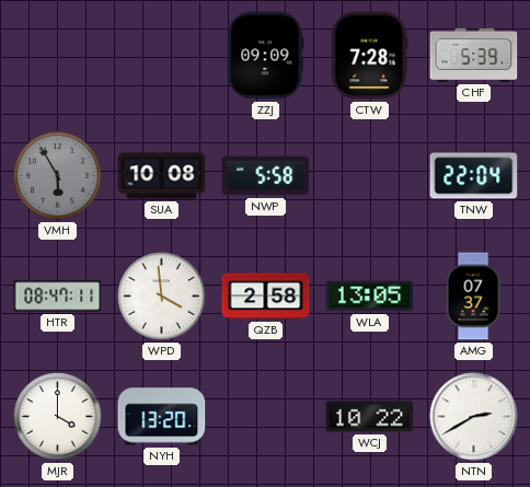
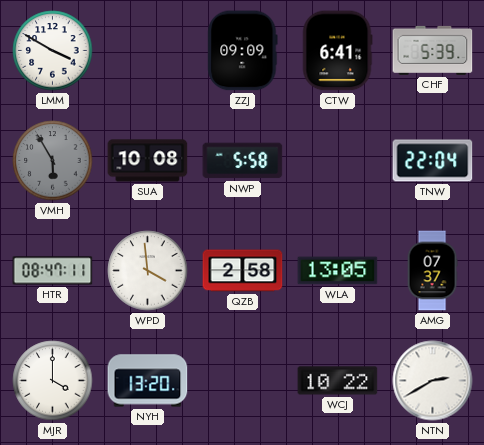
LMM: none -> 3:50
CTW: 7:28 -> 6:41
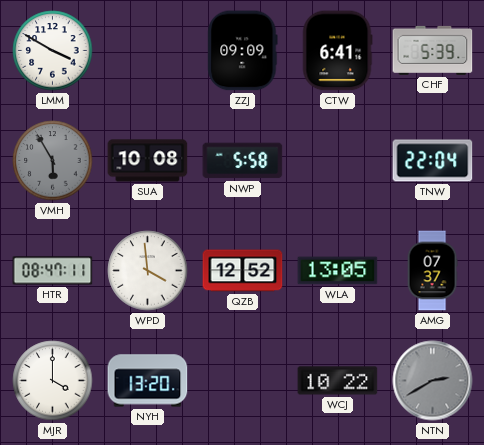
QZB: 2:58 -> 12:52
NTN dial: white -> grey
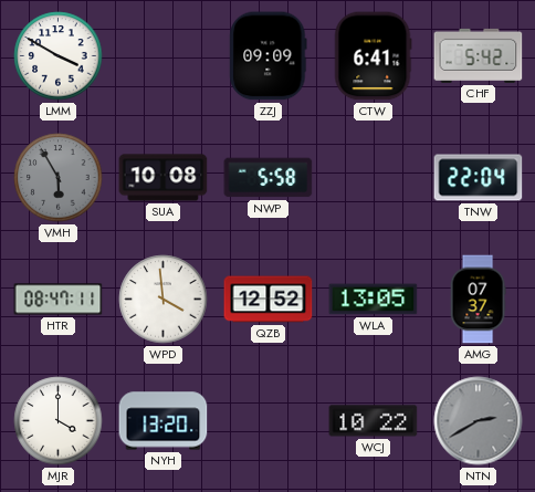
CHF: 5:39 -> 5:42
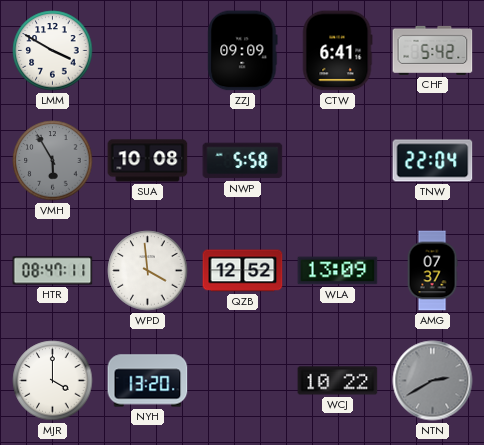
WLA: 13:05 -> 13:09
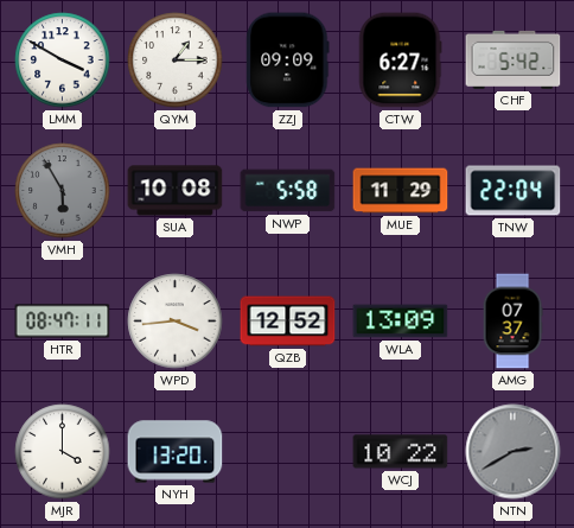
QYM: none -> 1:15
CTW: 6:41 -> 6:27
MUE: none -> 11:29
WPD: 3:59 -> 3:44
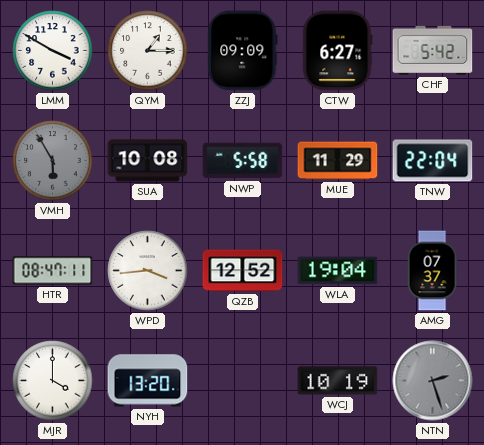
WLA: 13:09 -> 19:04
WCJ: 10:22 -> 10:19
NTN: 2:40 -> 2:27
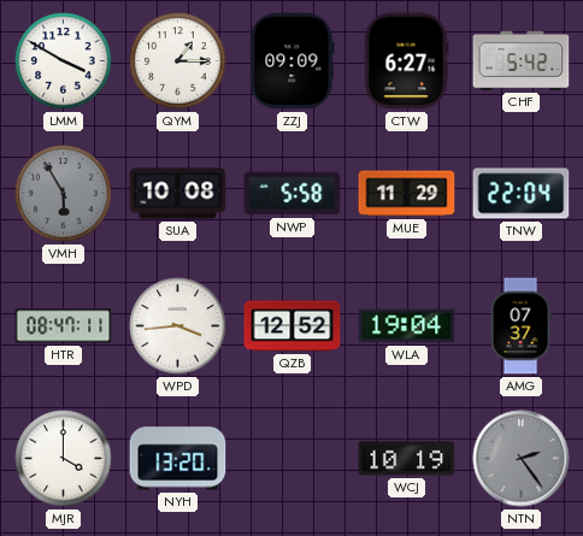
NTN: 2:27 -> 2:24
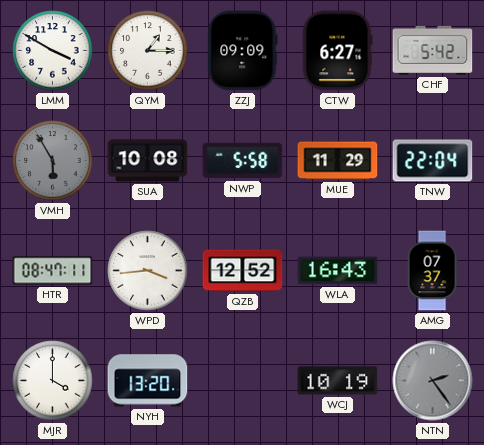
WLA: 19:04 -> 16:43
